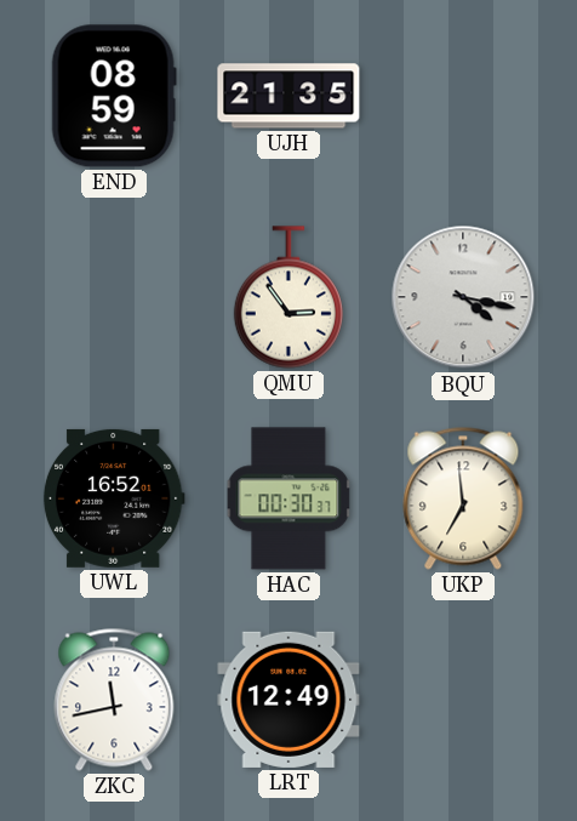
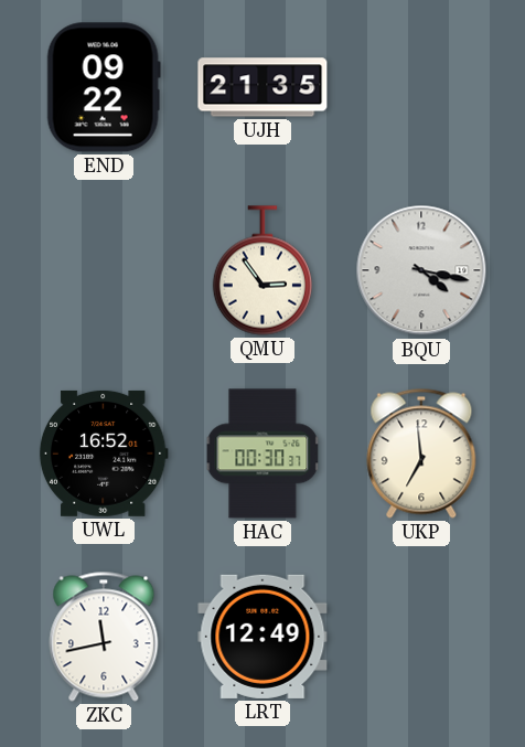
END: 08:59 -> 09:22
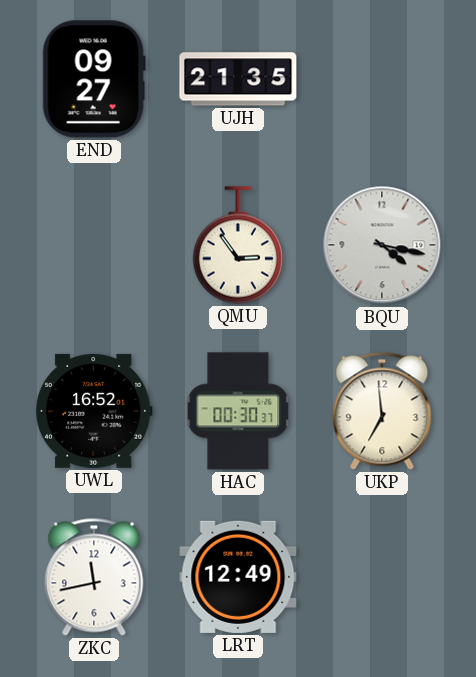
END: 09:22 -> 09:27
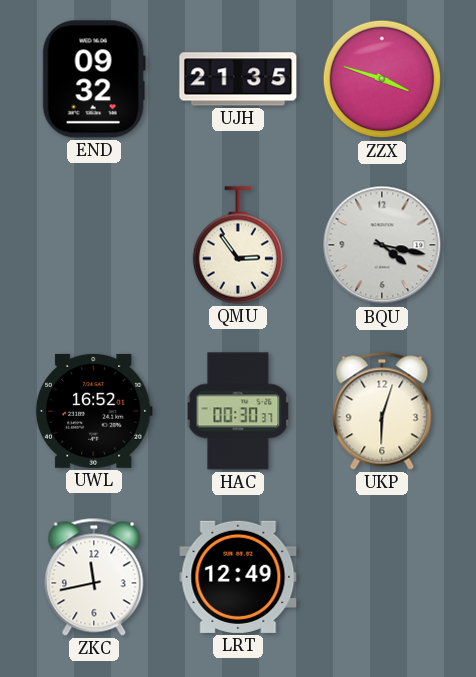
END: 09:27 -> 09:32
ZZX: none -> 3:48
UKP: 6:59 -> 6:03
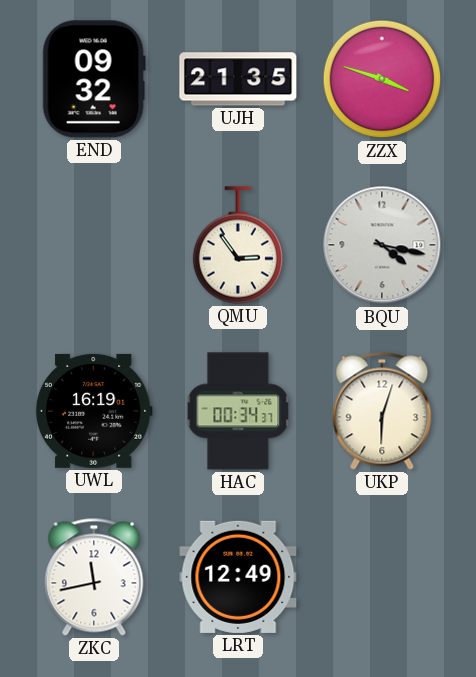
UWL: 16:52 -> 16:19
HAC: 00:30 -> 00:34
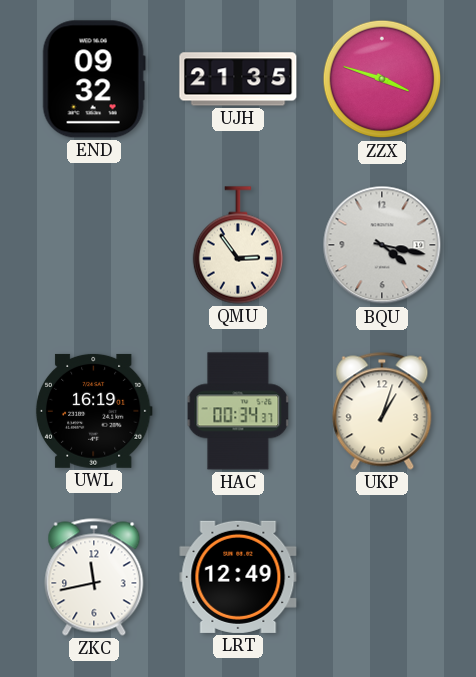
UKP: 6:03 -> 1:03
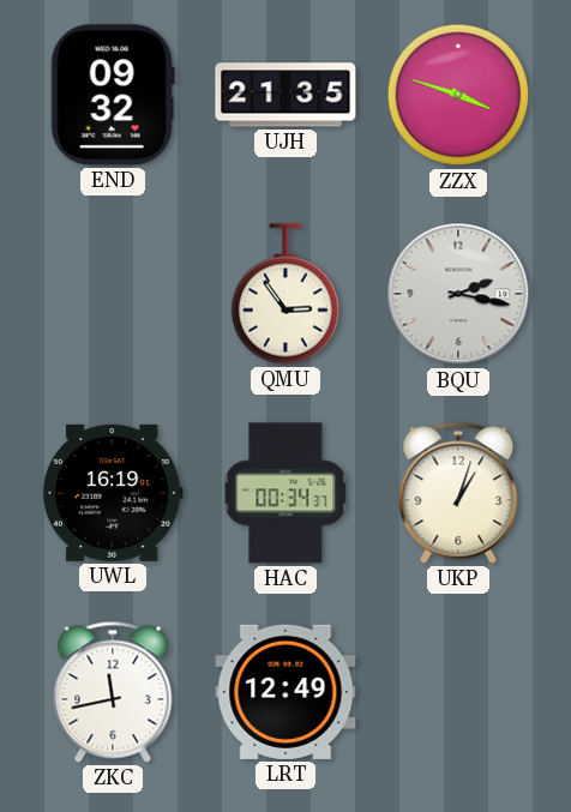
BQU: 4:17 -> 2:17
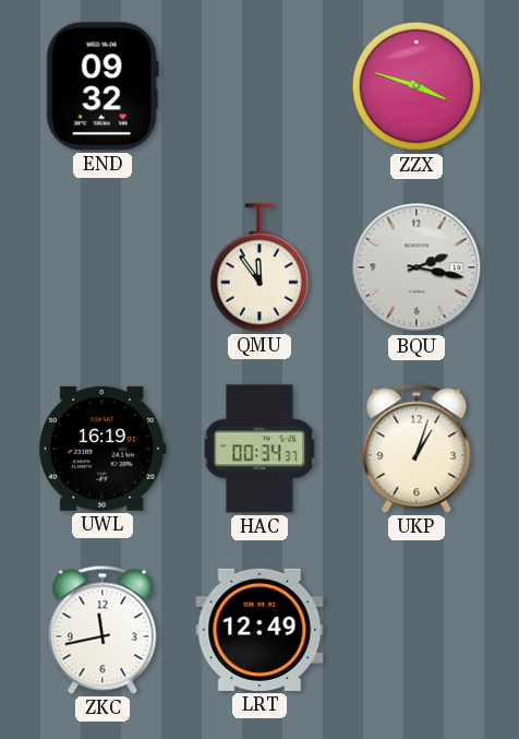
UJH: 21:35 -> none
QMU: 2:54 -> 11:54
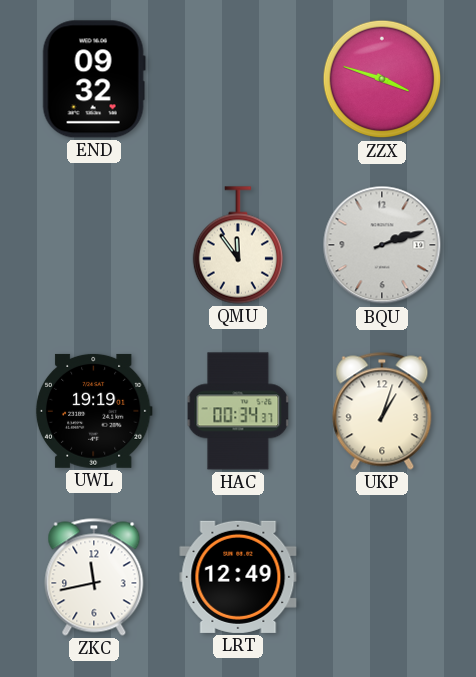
BQU: 2:17 -> 2:12
UWL: 16:19 -> 19:19
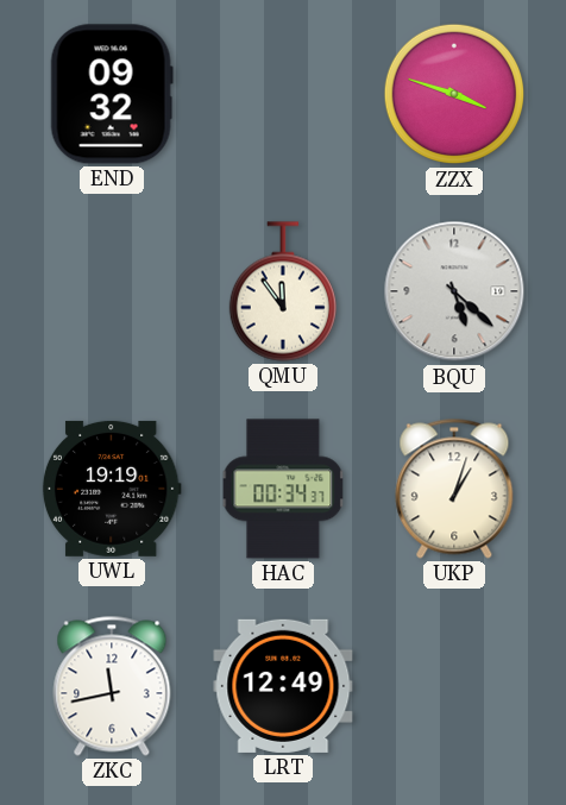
BQU: 2:12 -> 5:22
